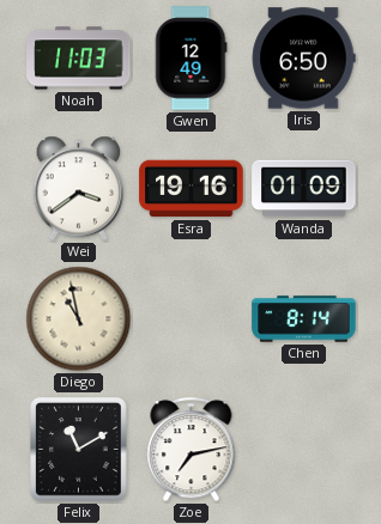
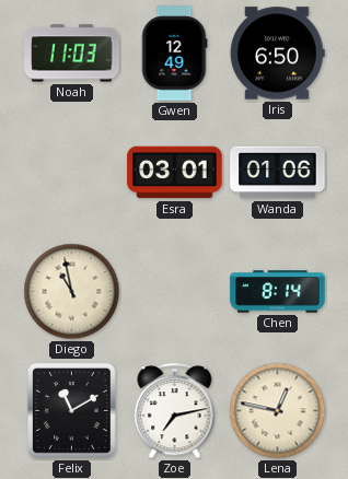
Wei: 3:39 -> none
Esra: 19:16 -> 03:01
Wanda: 01:09 -> 01:06
Lena: none -> 12:47
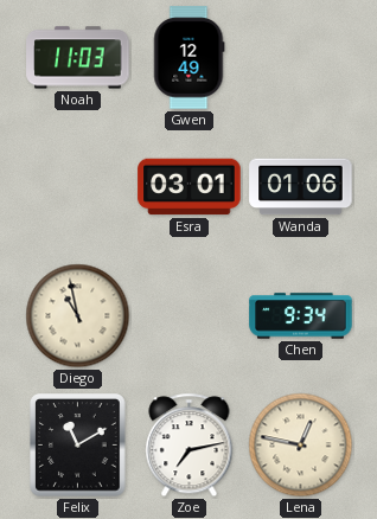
Iris: 6:50 -> none
Chen: 8:14 -> 9:34
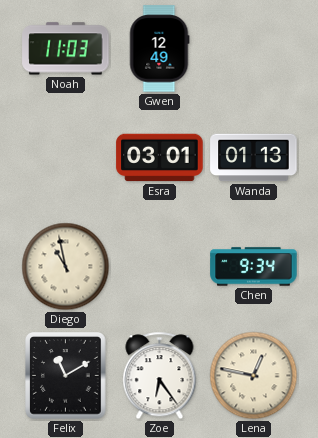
Wanda: 01:06 -> 01:13
Zoe: 7:13 -> 6:24
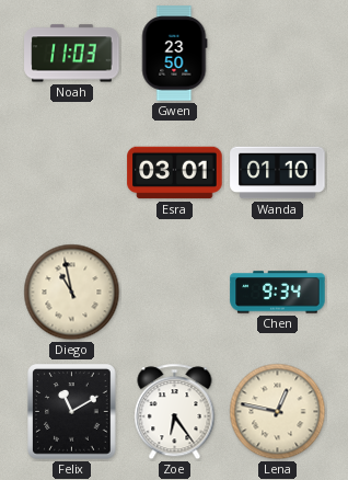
Gwen: 12:49 -> 23:50
Wanda: 01:13 -> 01:10
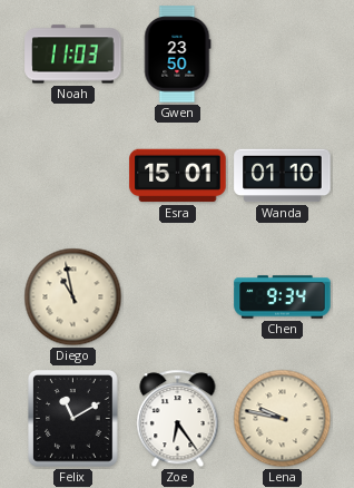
Esra: 03:01 -> 15:01
Lena: 12:47 -> 9:47
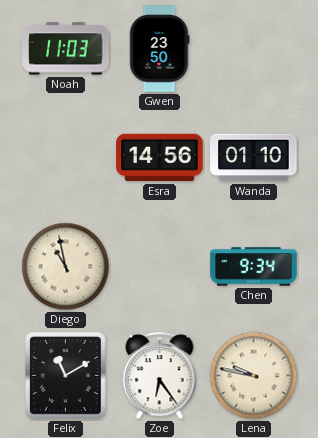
Esra: 15:01 -> 14:56
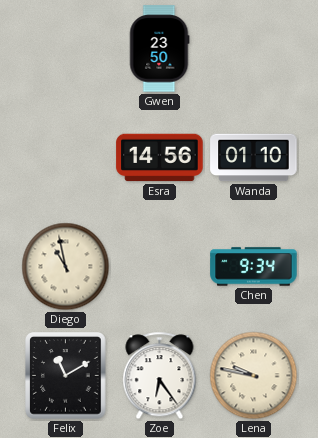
Noah: 11:03 -> none
